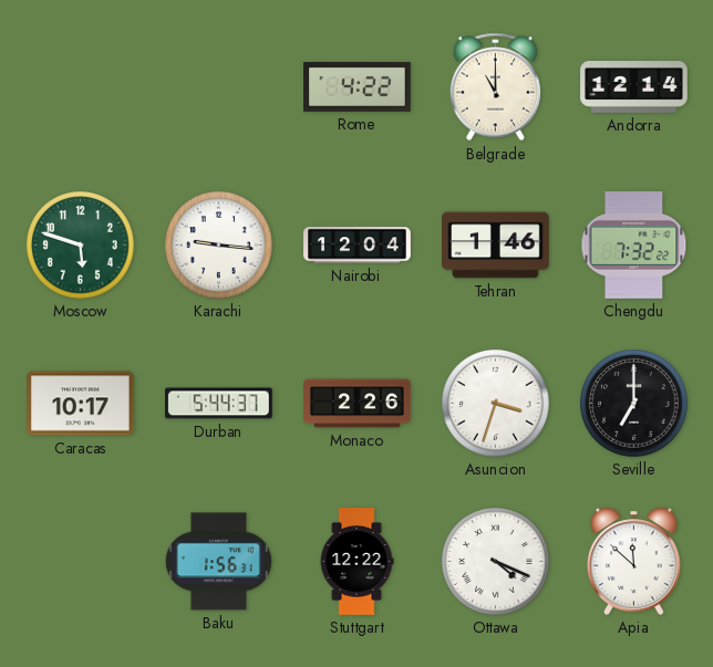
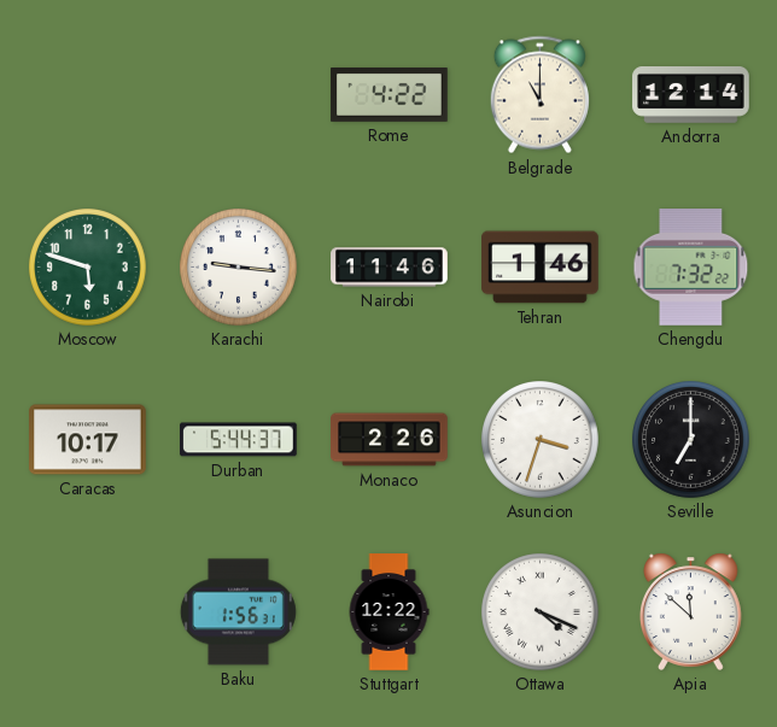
Nairobi: 12:04 -> 11:46
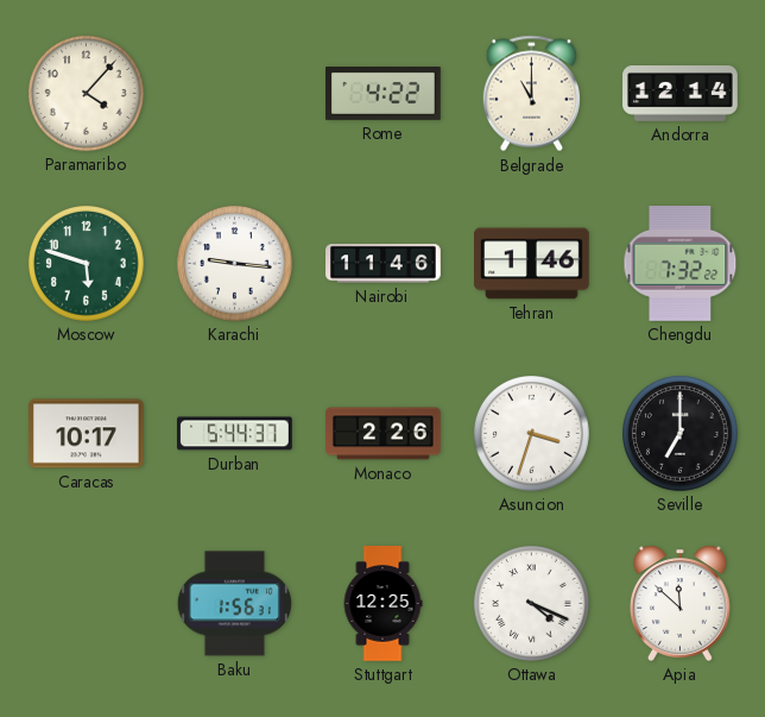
Paramaribo: none -> 4:07
Stuttgart: 12:22 -> 12:25
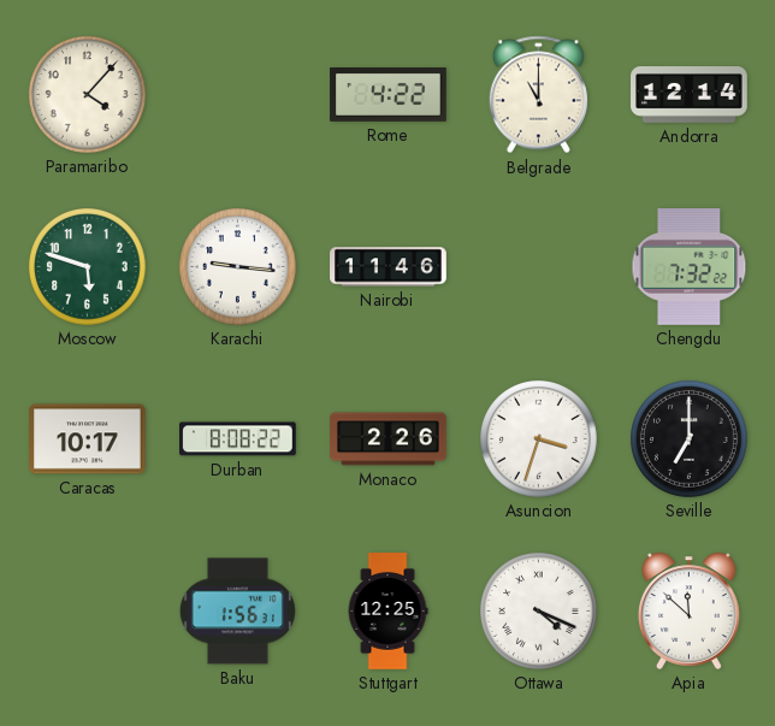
Tehran: 1:46 -> none
Durban: 5:44 -> 8:08
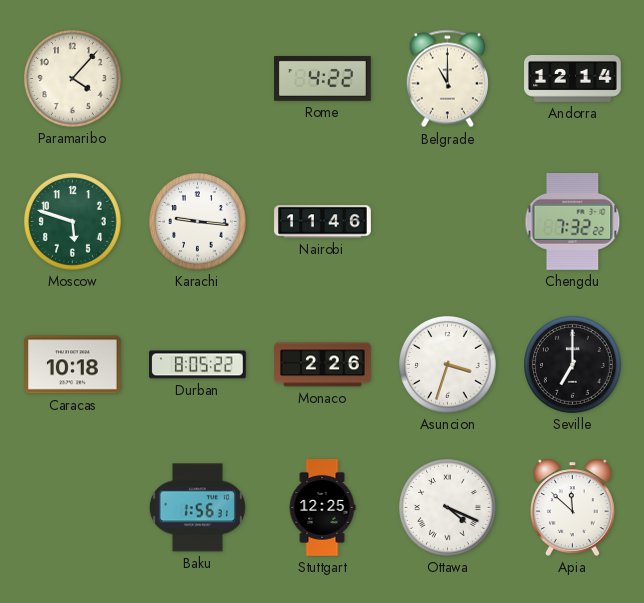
Caracas: 10:17 -> 10:18
Durban: 8:08 -> 8:05
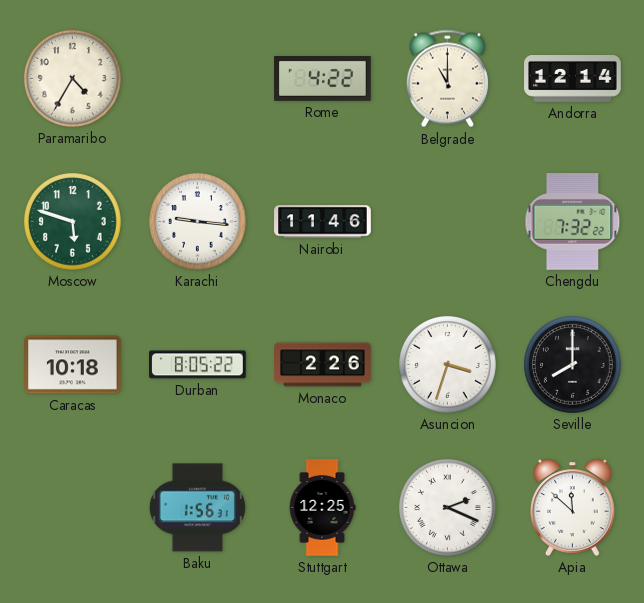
Paramaribo: 4:07 -> 4:35
Seville: 7:00 -> 8:00
Ottawa: 4:19 -> 2:19
